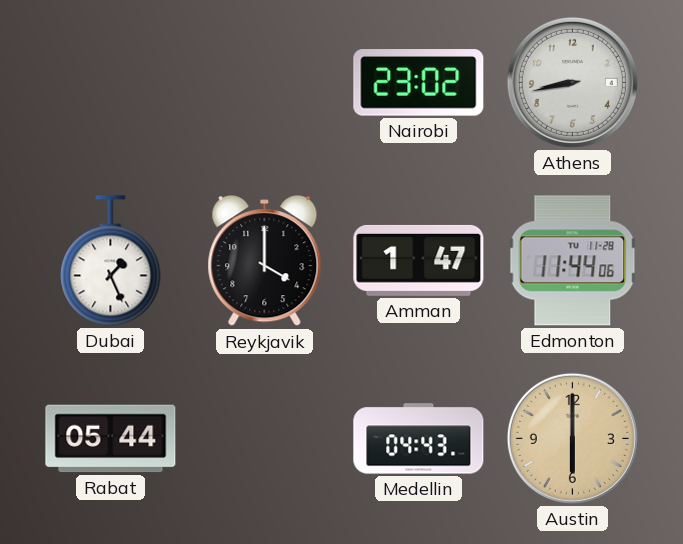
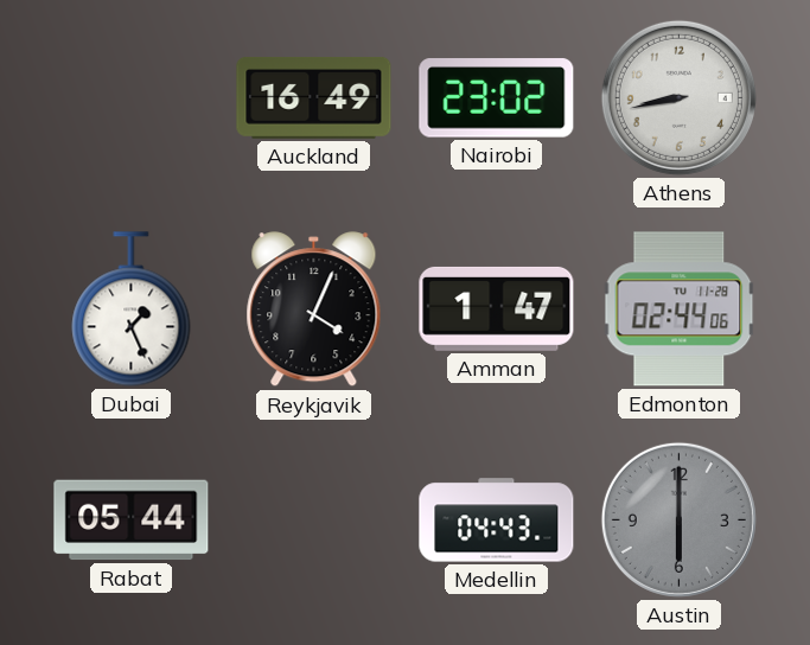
Auckland: none -> 16:49
Reykjavik: 4:00 -> 4:04
Edmonton: 11:44 -> 02:44
Austin dial: champagne -> grey
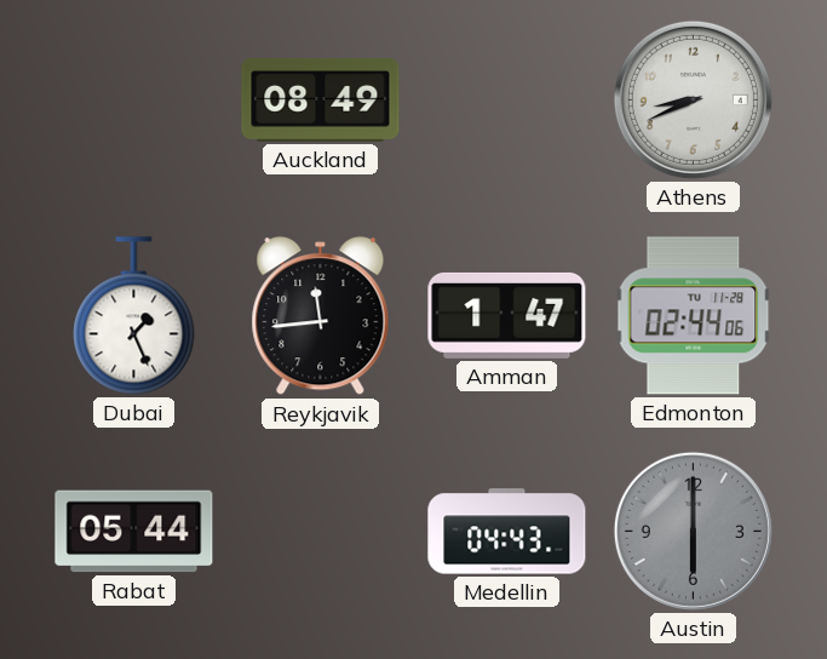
Auckland: 16:49 -> 08:49
Nairobi: 23:02 -> none
Athens: 8:43 -> 8:41
Reykjavik: 4:04 -> 11:44
